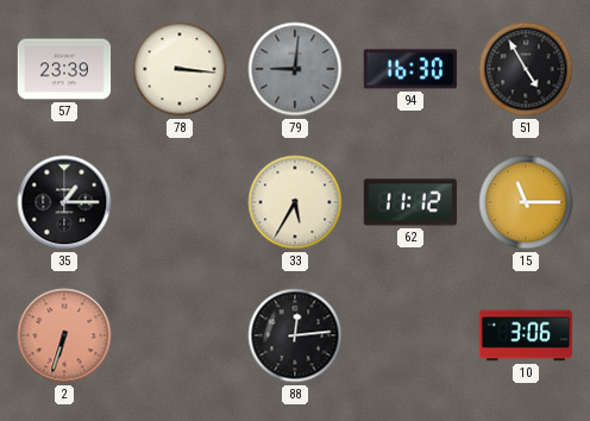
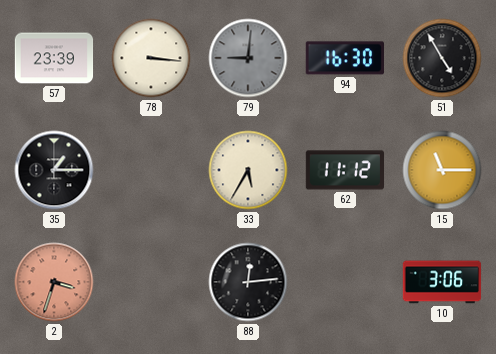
2: 6:33 -> 3:33
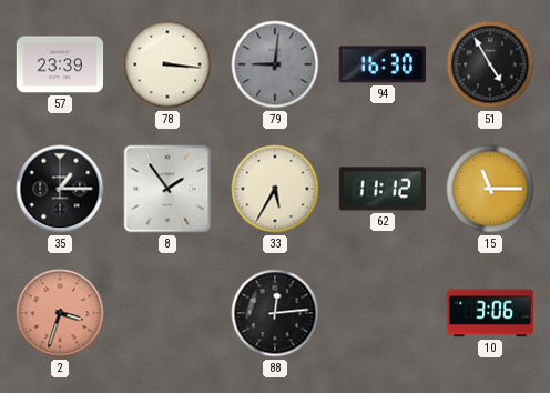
8: none -> 1:54
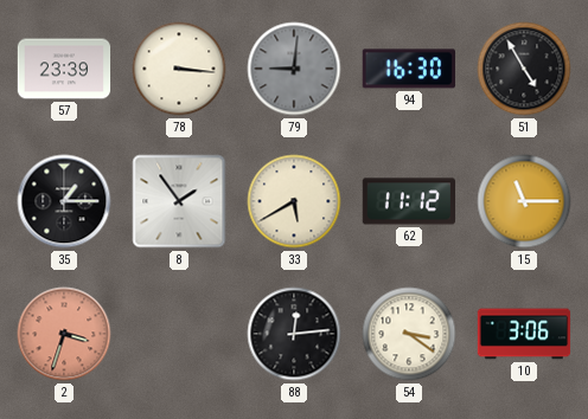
33: 5:35 -> 5:40
54: none -> 3:21
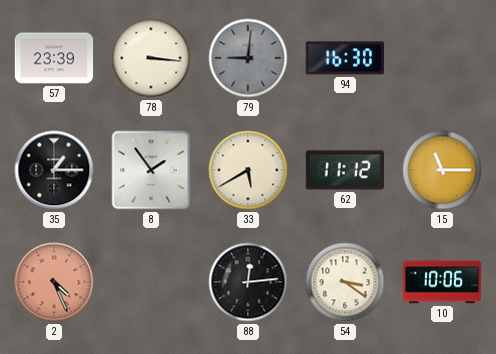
51: 4:55 -> none
2: 3:33 -> 4:26
10: 3:06 -> 10:06
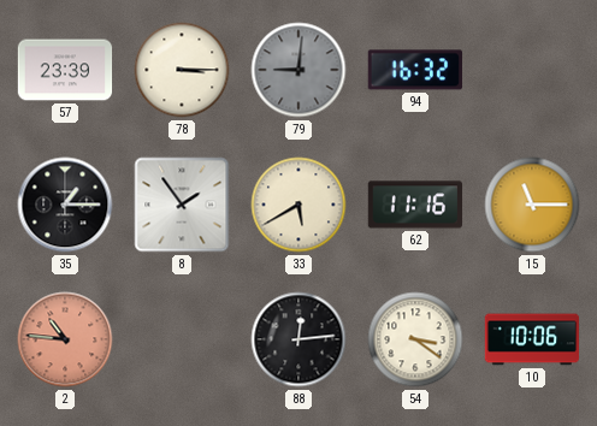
78: 3:16 -> 3:15
94: 16:30 -> 16:32
62: 11:12 -> 11:16
2: 4:26 -> 10:46
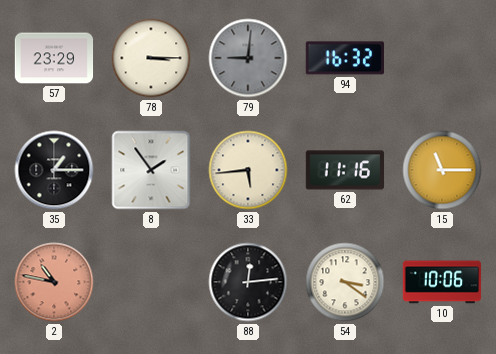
57: 23:39 -> 23:29
33: 5:40 -> 5:44
2: 10:46 -> 10:47
